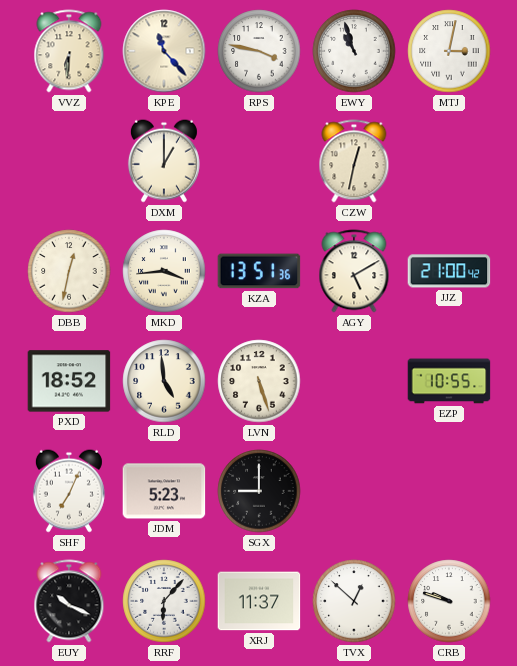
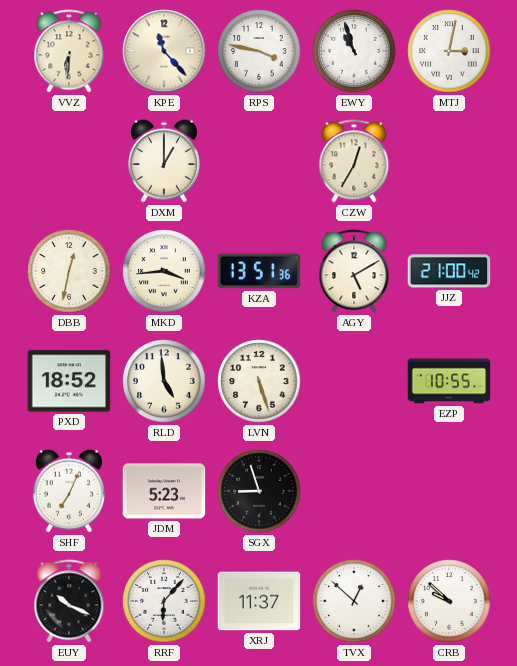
CZW: 12:32 -> 12:35
SGX: 9:00 -> 8:57
CRB: 9:48 -> 9:52
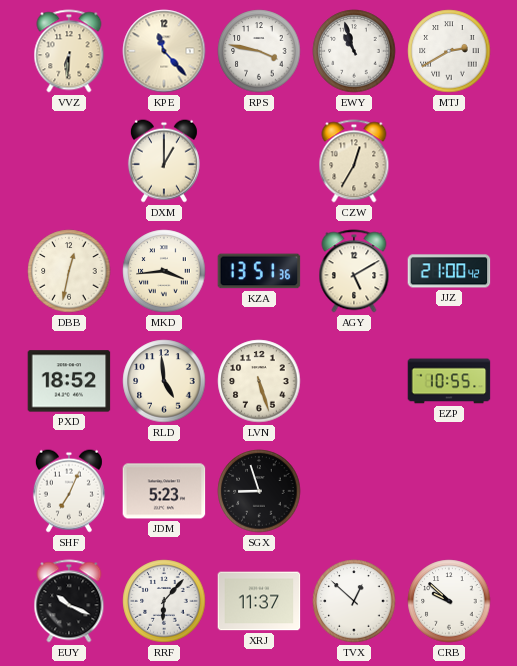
MTJ: 3:02 -> 2:40
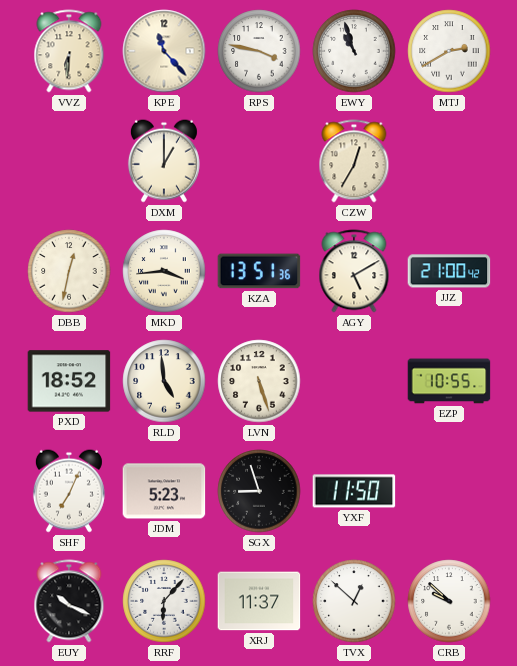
YXF: none -> 11:50
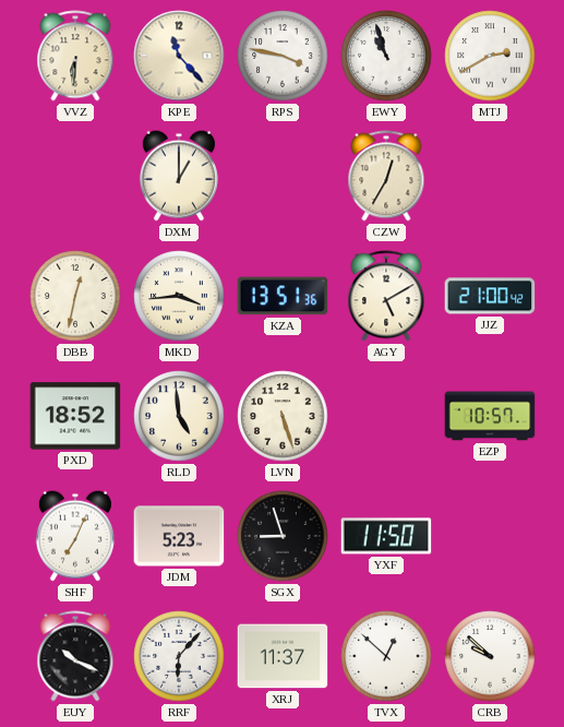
EZP: 10:55 -> 10:57
